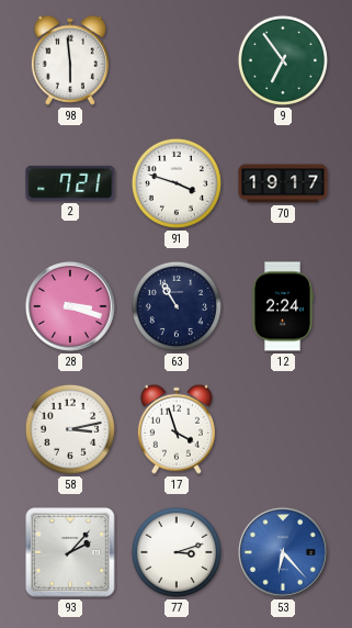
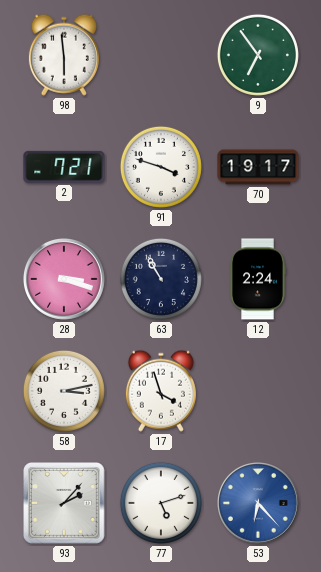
77: 3:12 -> 5:12
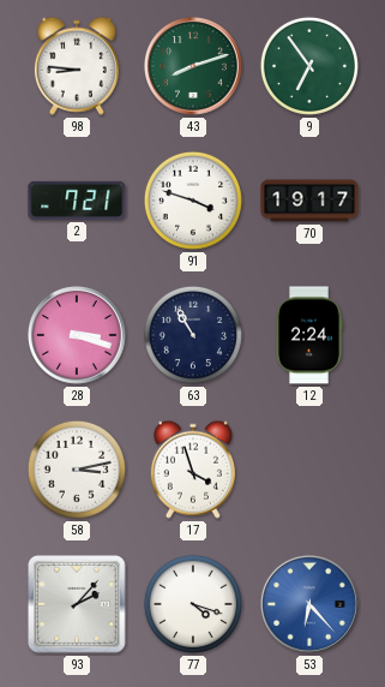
98: 5:59 -> 8:46
43: none -> 8:12
77: 5:12 -> 4:18
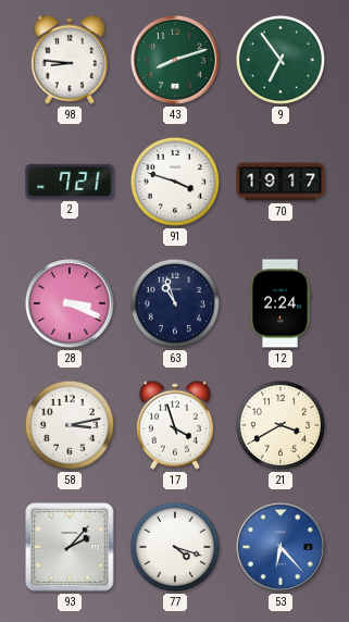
28: 3:18 -> 3:19
63: 10:55 -> 10:57
21: none -> 3:40
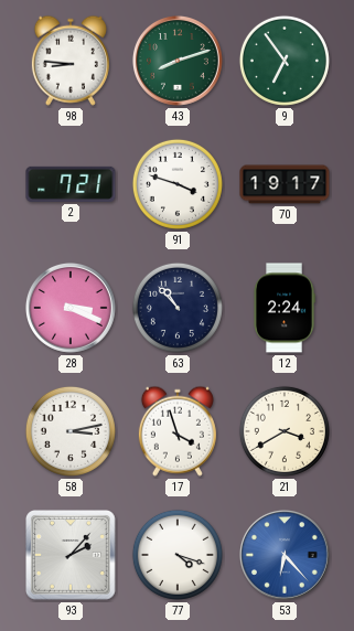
63: 10:57 -> 10:53
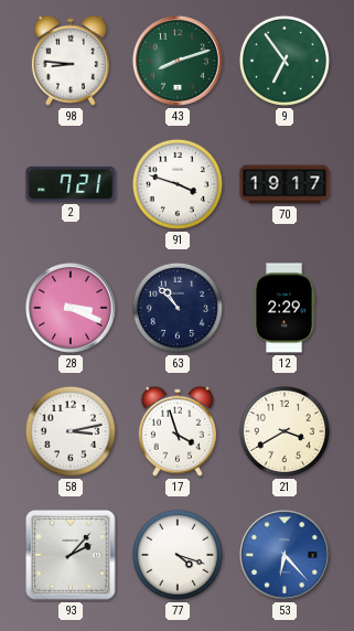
12: 2:24 -> 2:29
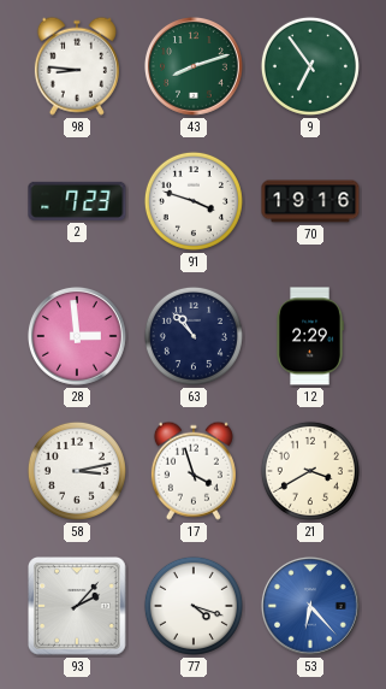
2: 7:21 -> 7:23
70: 19:17 -> 19:16
28: 3:19 -> 2:59
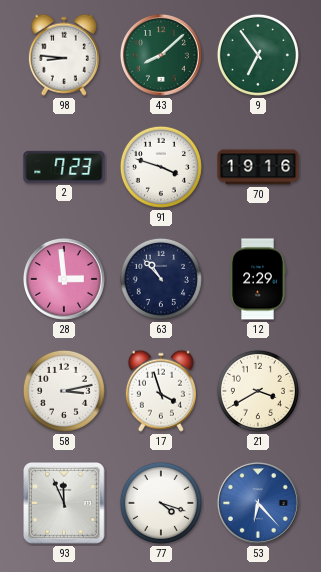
43: 8:12 -> 8:08
93: 2:07 -> 11:56
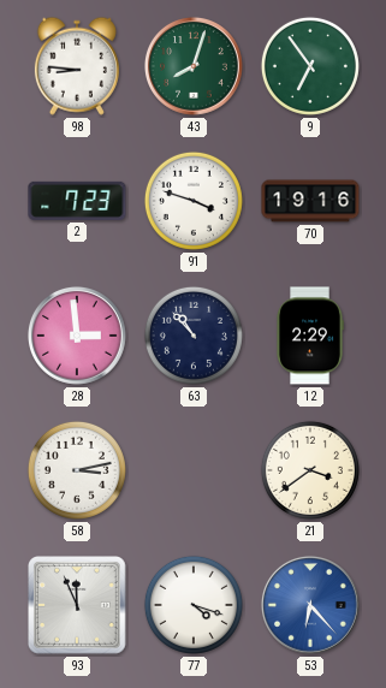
43: 8:08 -> 8:03
17: 3:57 -> none
21: 3:40 -> 3:39
